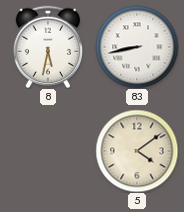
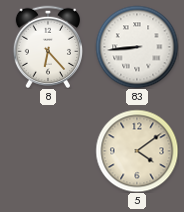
8: 5:32 -> 6:23
83: 8:43 -> 8:44
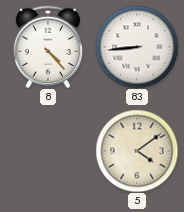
8: 6:23 -> 4:23
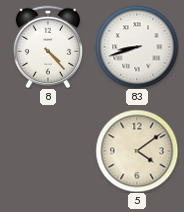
83: 8:44 -> 8:42
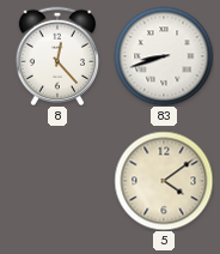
8: 4:23 -> 12:23
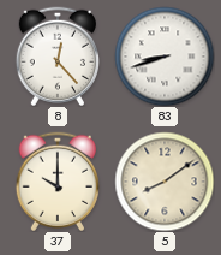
37: none -> 10:00
5: 4:09 -> 8:09
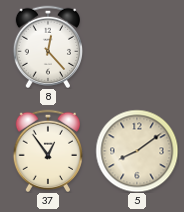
83: 8:42 -> none
37: 10:00 -> 12:54
